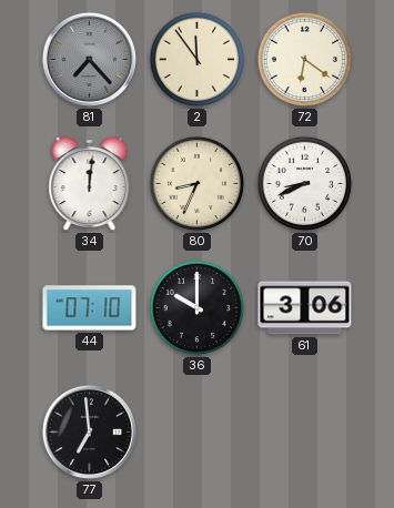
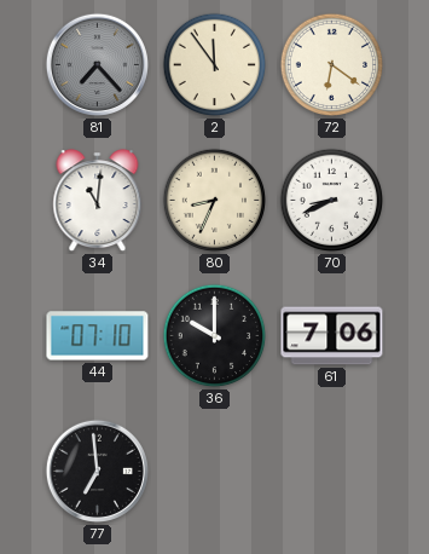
34: 12:01 -> 11:01
61: 3:06 -> 7:06
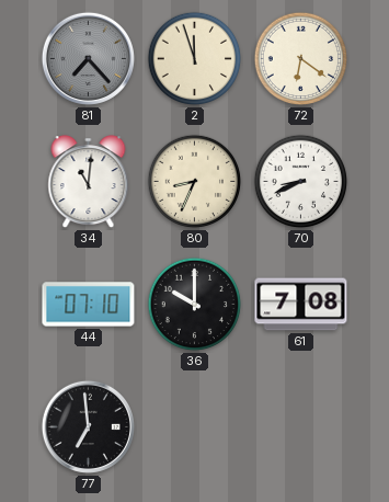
2: 11:54 -> 11:57
61: 7:06 -> 7:08
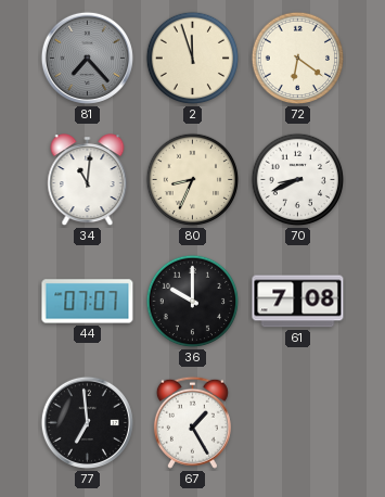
44: 07:10 -> 07:07
67: none -> 1:25
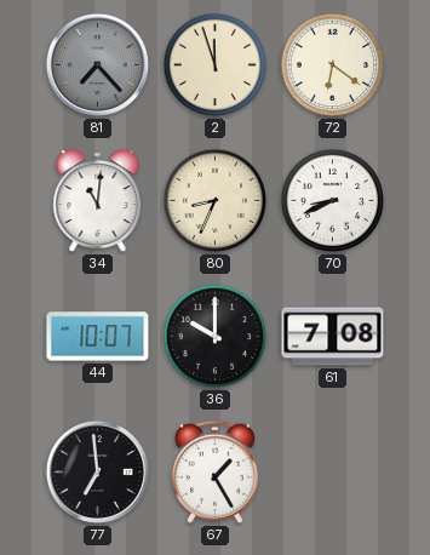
44: 07:07 -> 10:07
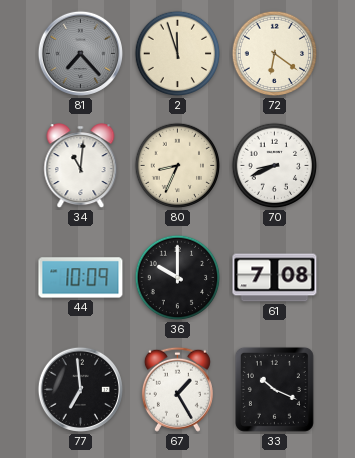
44: 10:07 -> 10:09
33: none -> 10:19
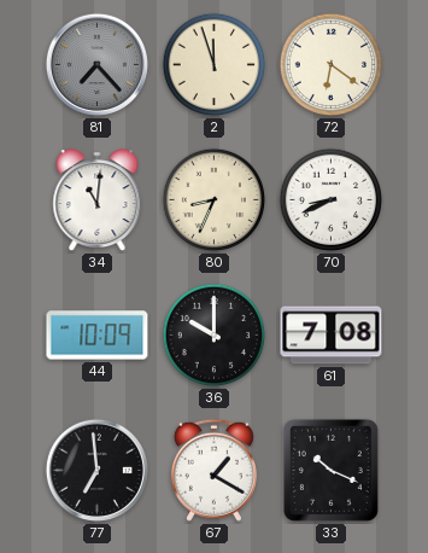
67: 1:25 -> 1:20
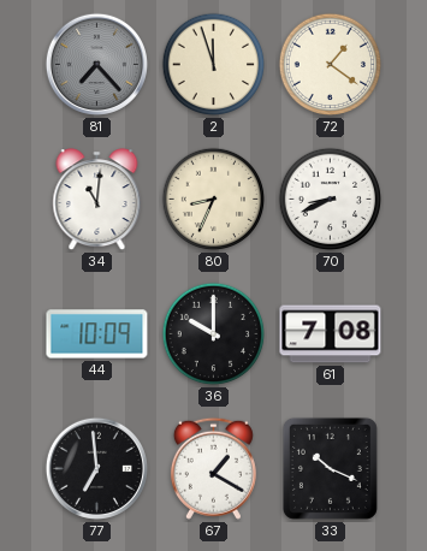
72: 6:21 -> 1:21
